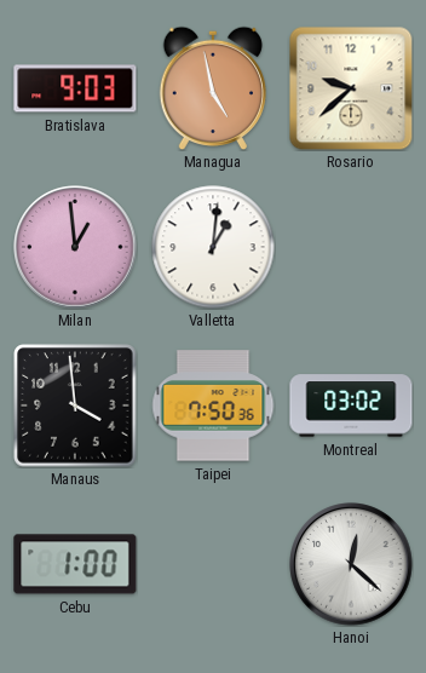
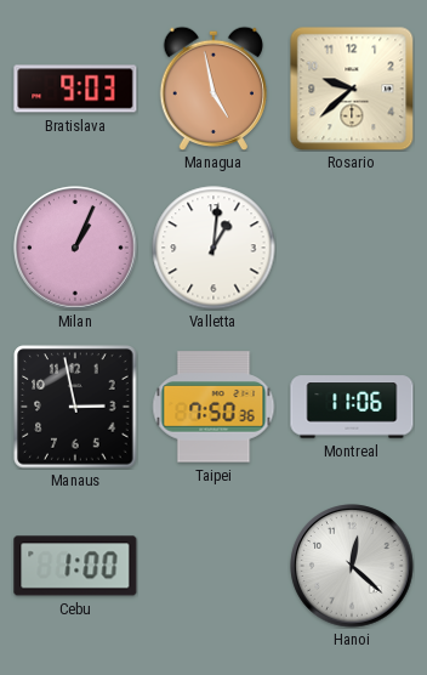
Milan: 12:59 -> 1:04
Manaus: 3:59 -> 2:58
Montreal: 03:02 -> 11:06
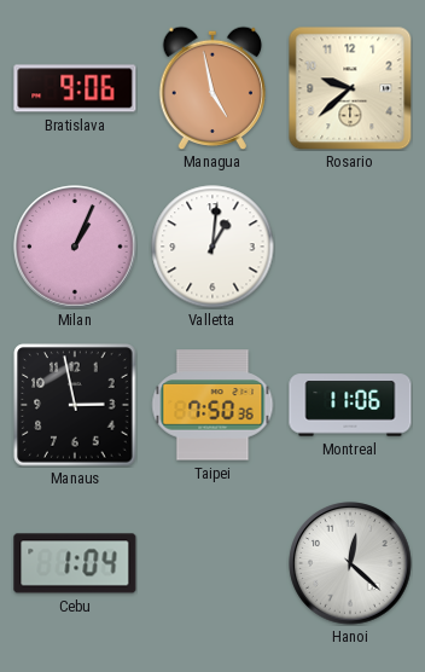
Bratislava: 9:03 -> 9:06
Cebu: 1:00 -> 1:04
